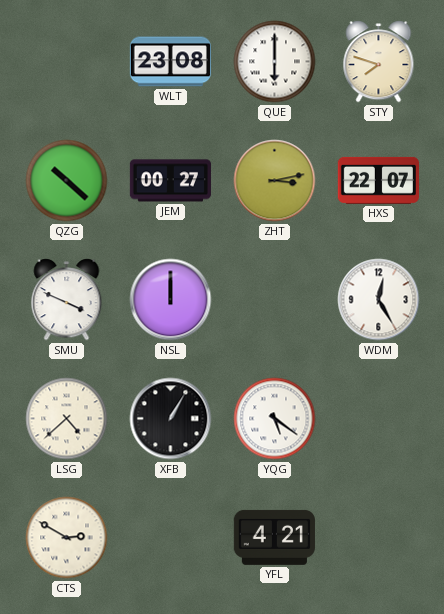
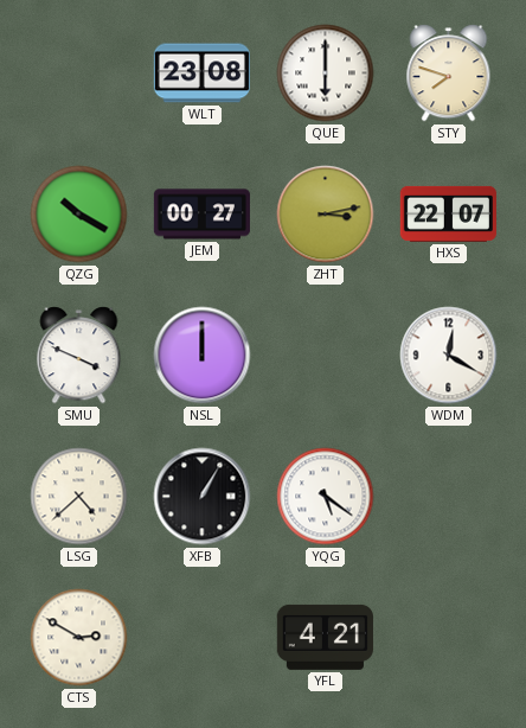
QZG: 10:22 -> 10:20
WDM: 12:25 -> 12:20
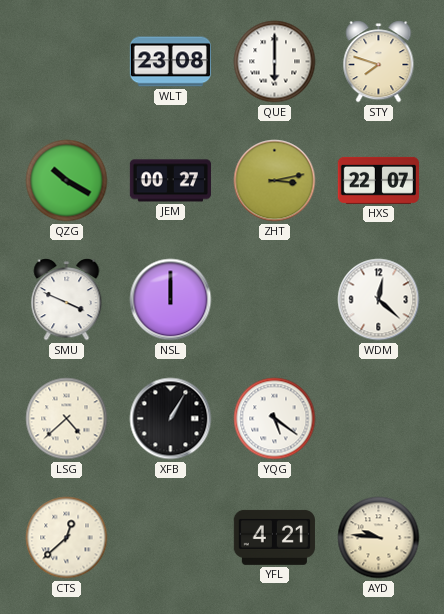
WDM: 12:20 -> 12:22
CTS: 2:50 -> 12:38
AYD: none -> 9:46
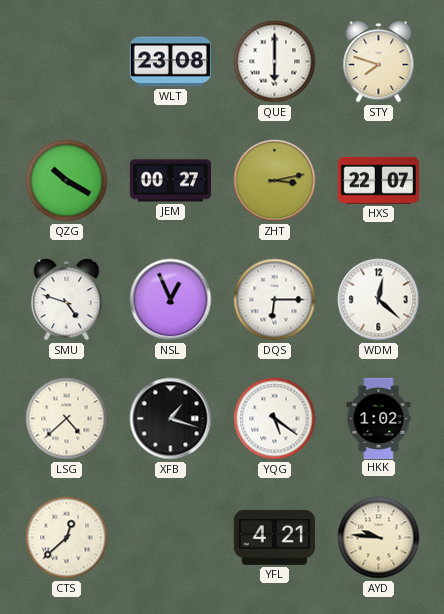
SMU: 3:49 -> 4:48
NSL: 12:00 -> 12:56
DQS: none -> 6:15
XFB: 1:05 -> 1:18
HKK: none -> 1:02
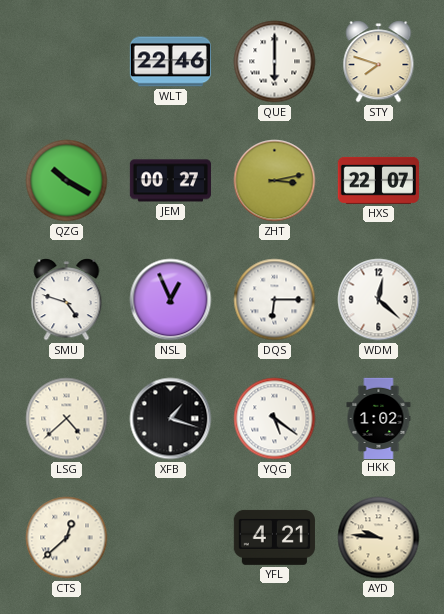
WLT: 23:08 -> 22:46
